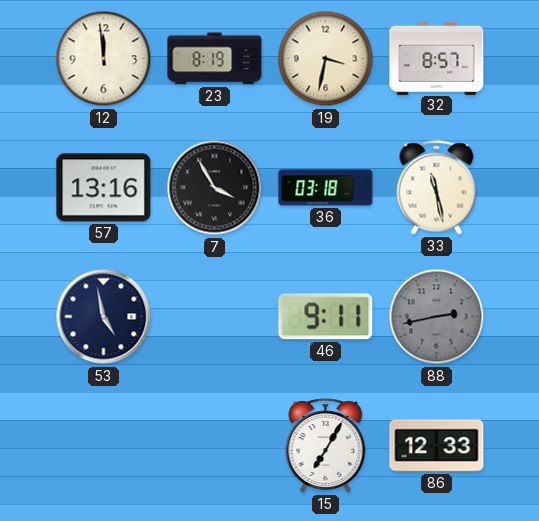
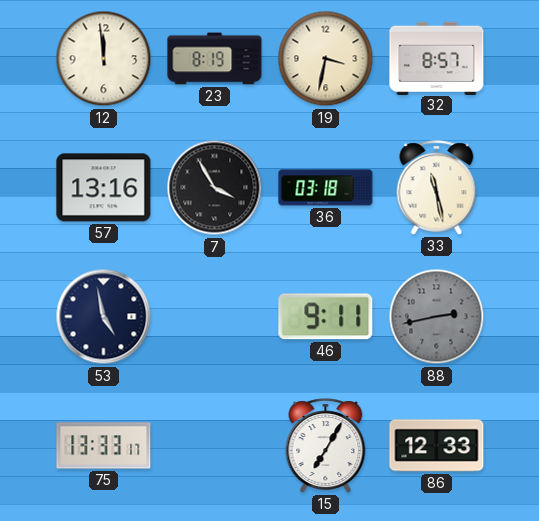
75: none -> 13:33
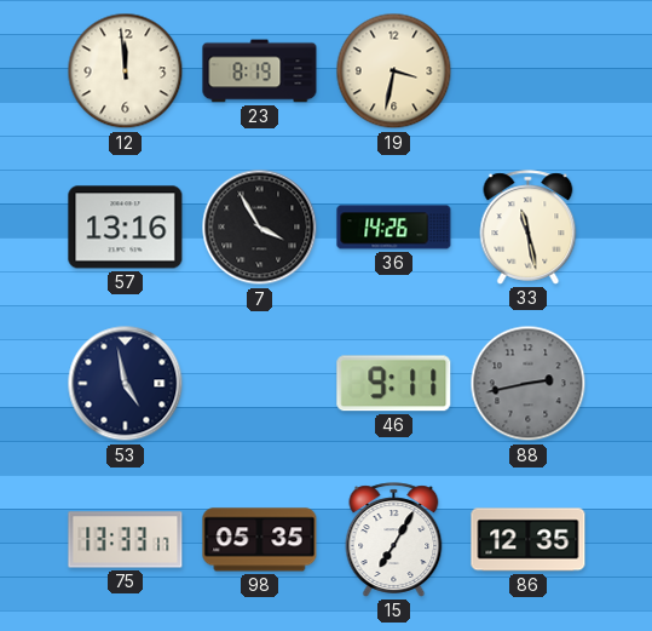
32: 8:57 -> none
36: 03:18 -> 14:26
98: none -> 05:35
86: 12:33 -> 12:35
